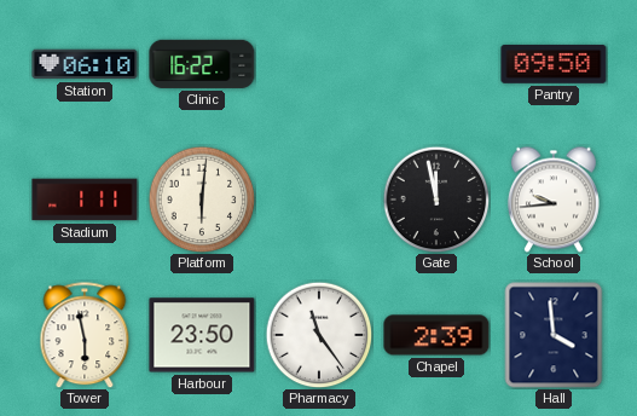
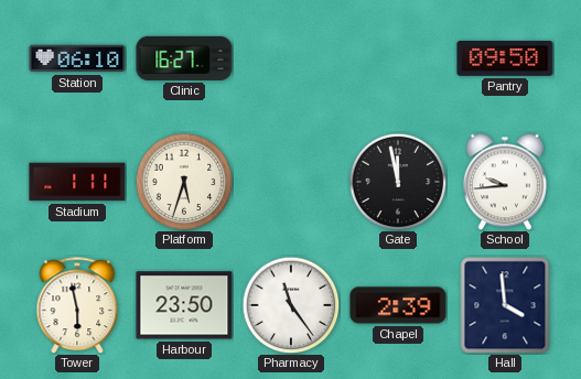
Clinic: 16:22 -> 16:27
Platform: 6:01 -> 5:33
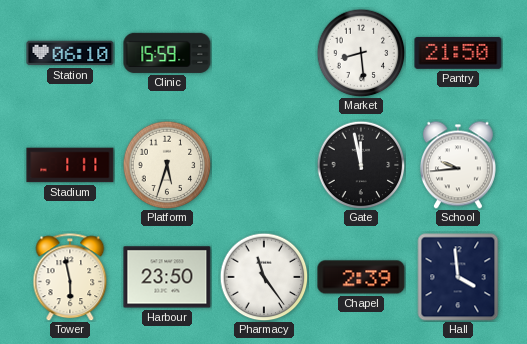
Clinic: 16:27 -> 15:59
Market: none -> 8:29
Pantry: 09:50 -> 21:50
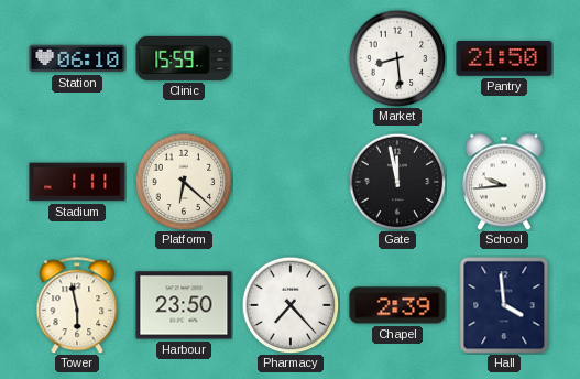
Platform: 5:33 -> 6:22
Pharmacy: 11:24 -> 7:23
